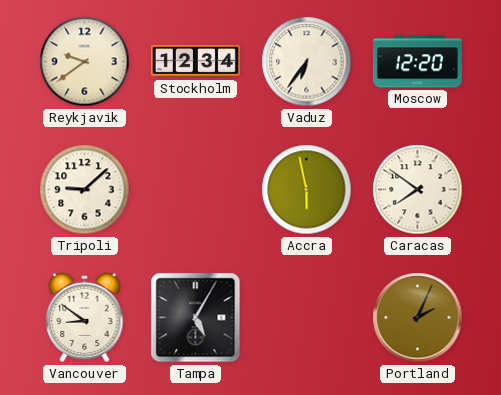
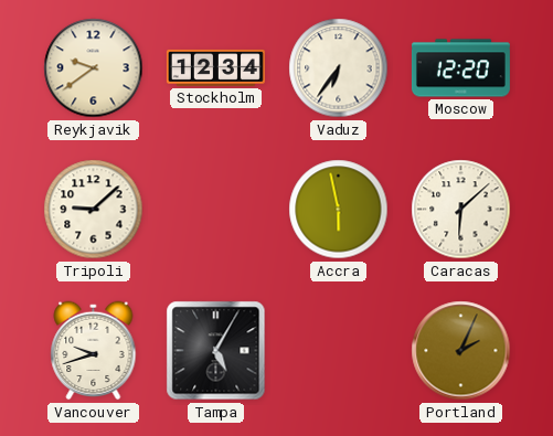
Caracas: 7:51 -> 6:08
Vancouver: 8:51 -> 9:42
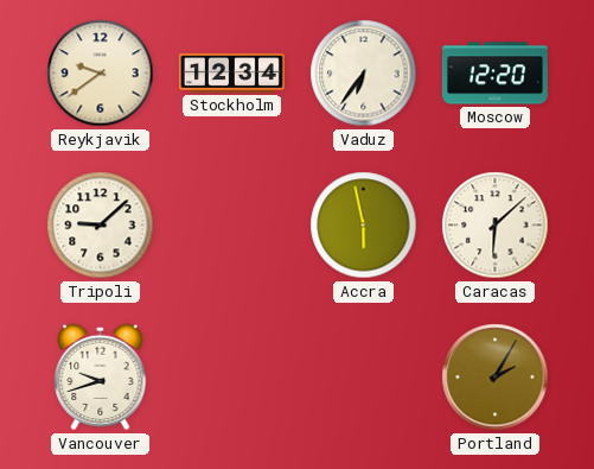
Tampa: 5:05 -> none
Portland: 2:04 -> 2:05
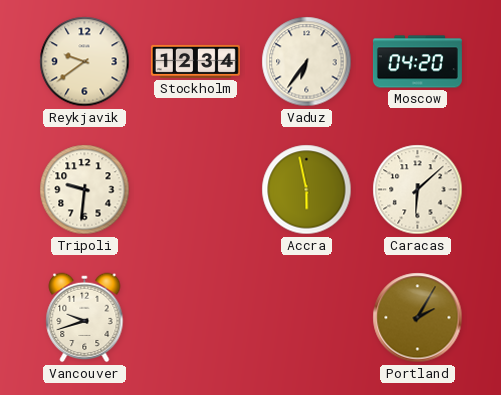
Moscow: 12:20 -> 04:20
Tripoli: 9:08 -> 9:31
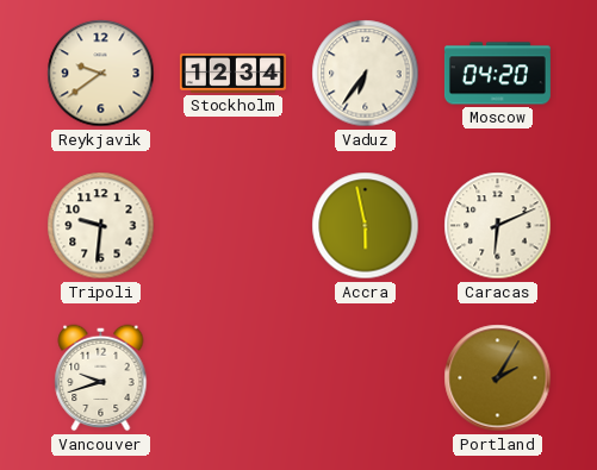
Caracas: 6:08 -> 6:11
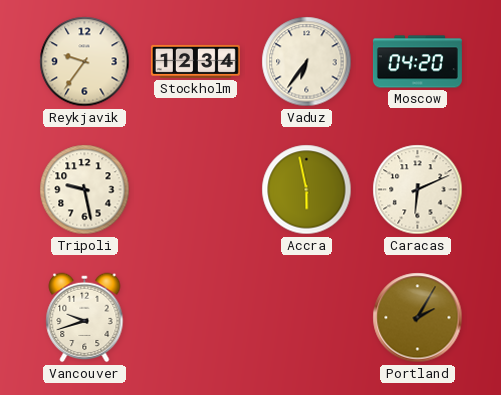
Reykjavik: 9:39 -> 9:36
Tripoli: 9:31 -> 9:28
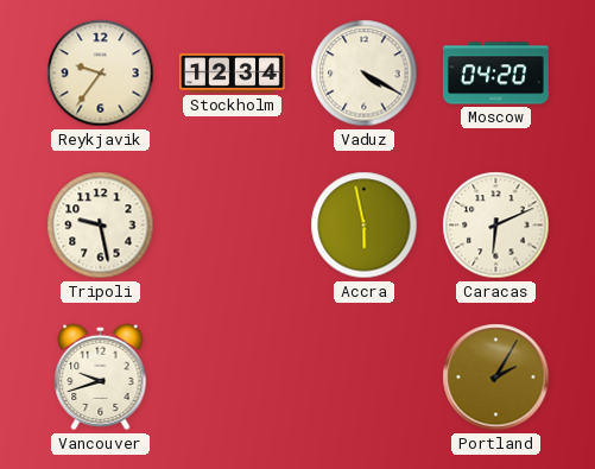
Vaduz: 6:36 -> 4:20
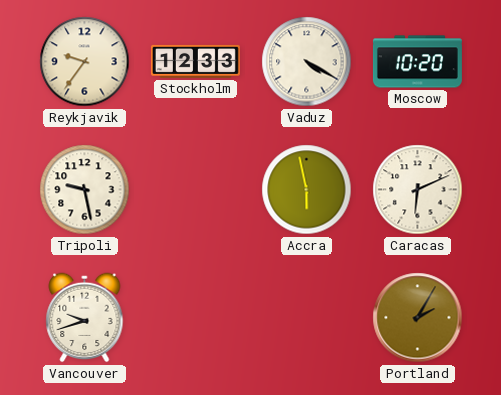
Stockholm: 12:34 -> 12:33
Moscow: 04:20 -> 10:20
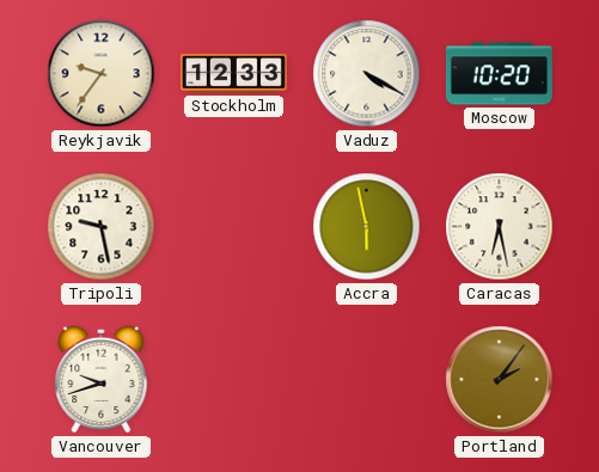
Caracas: 6:11 -> 6:28
Portland: 2:05 -> 2:06
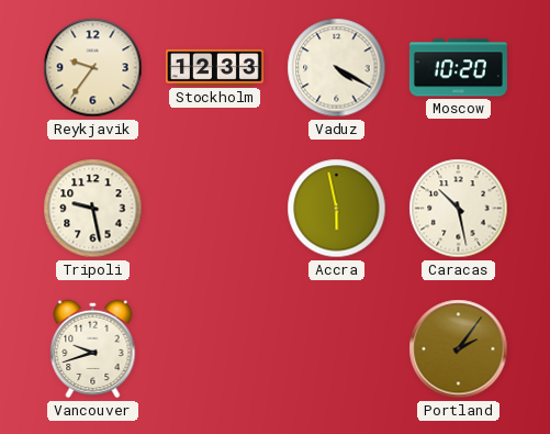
Caracas: 6:28 -> 10:28
